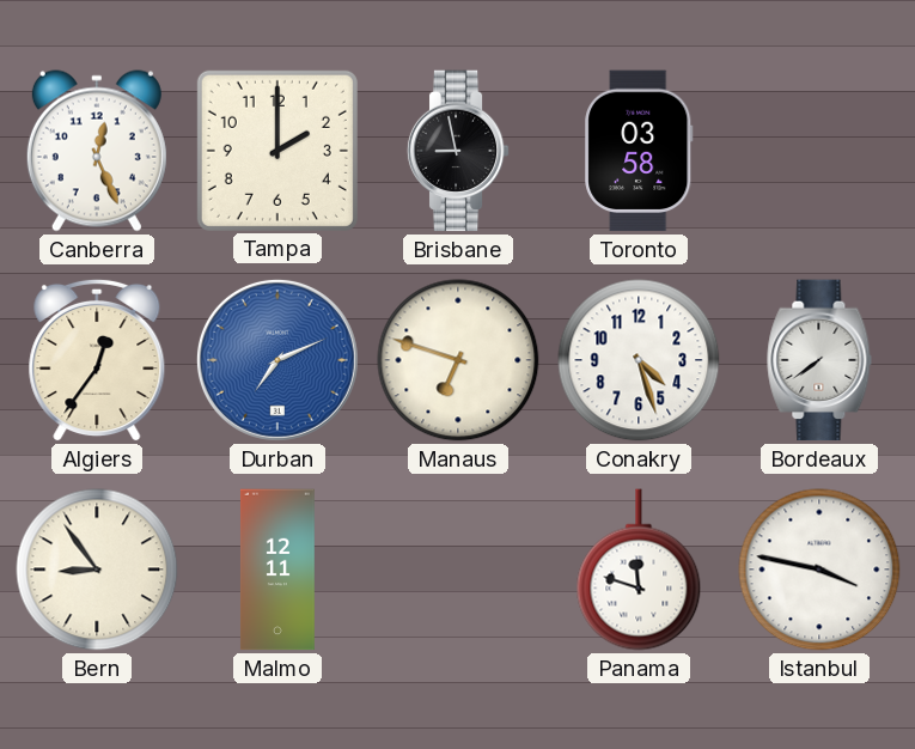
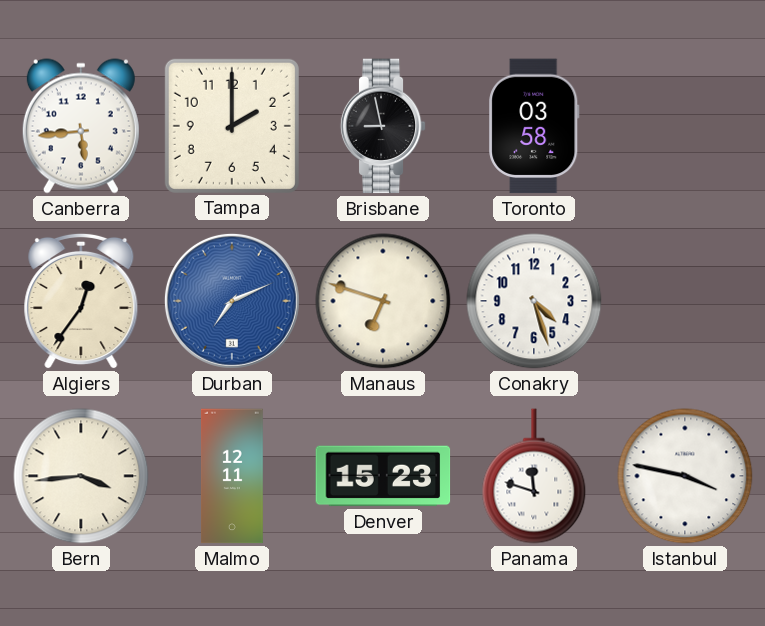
Canberra: 12:26 -> 5:44
Bordeaux: 7:39 -> none
Bern: 8:54 -> 3:44
Denver: none -> 15:23
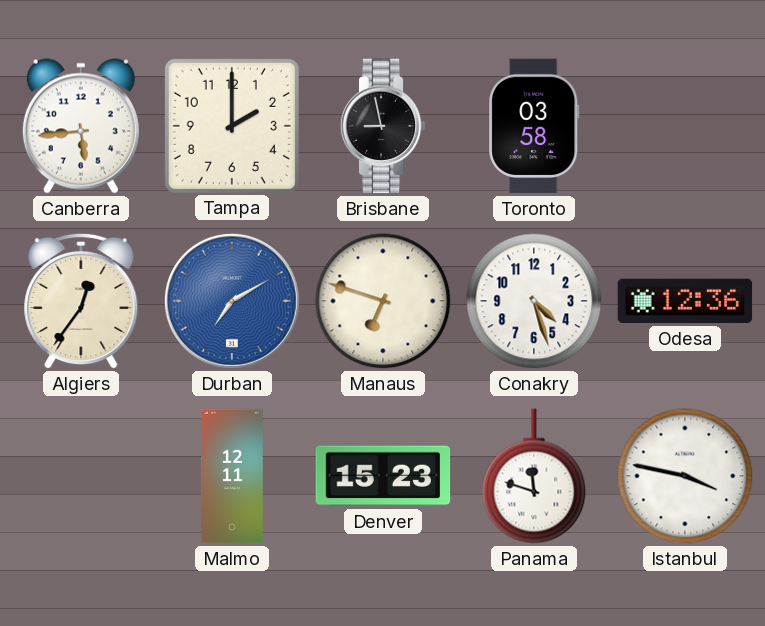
Durban: 7:11 -> 7:10
Odesa: none -> 12:36
Bern: 3:44 -> none
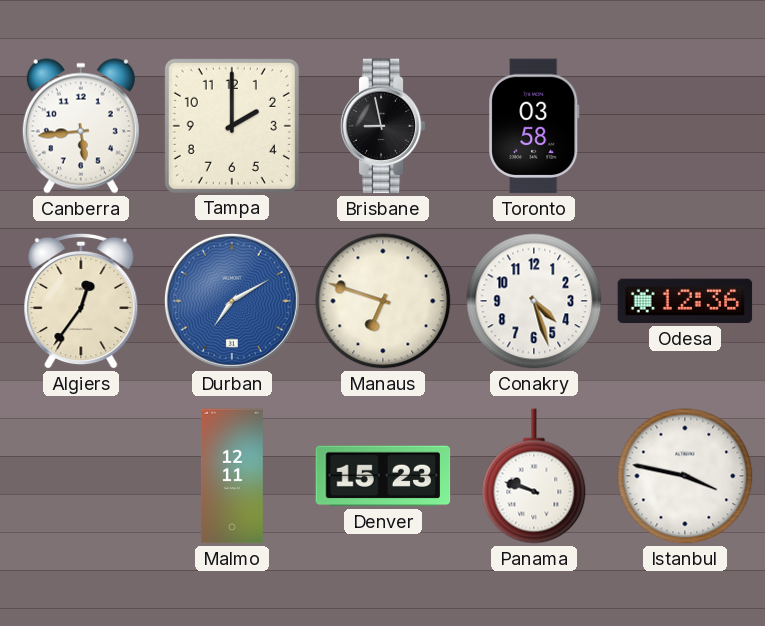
Panama: 11:48 -> 9:48
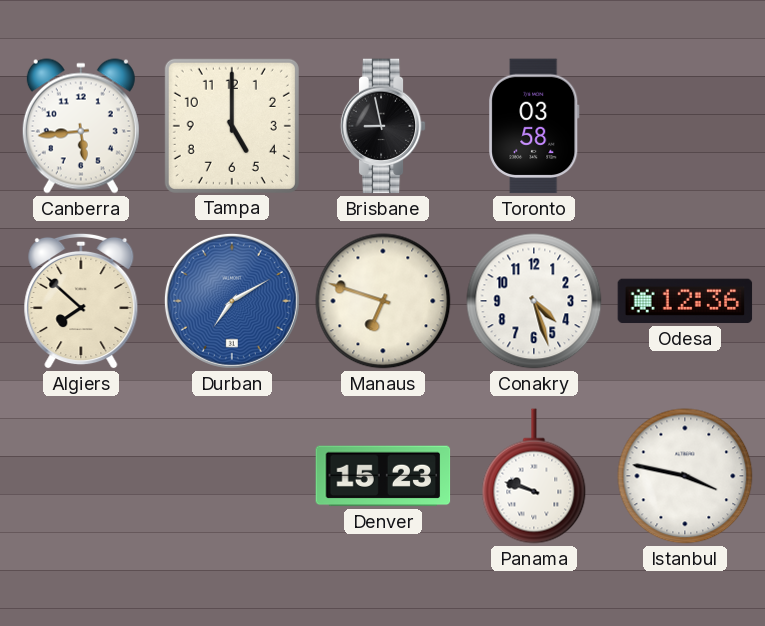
Tampa: 2:00 -> 5:00
Algiers: 12:36 -> 7:52
Malmo: 12:11 -> none
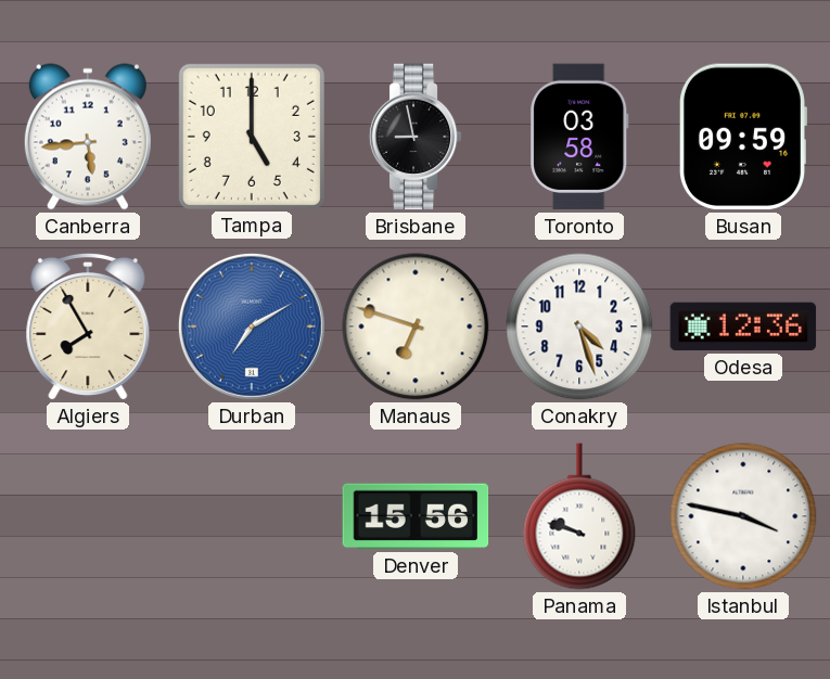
Busan: none -> 09:59
Algiers: 7:52 -> 7:55
Denver: 15:23 -> 15:56
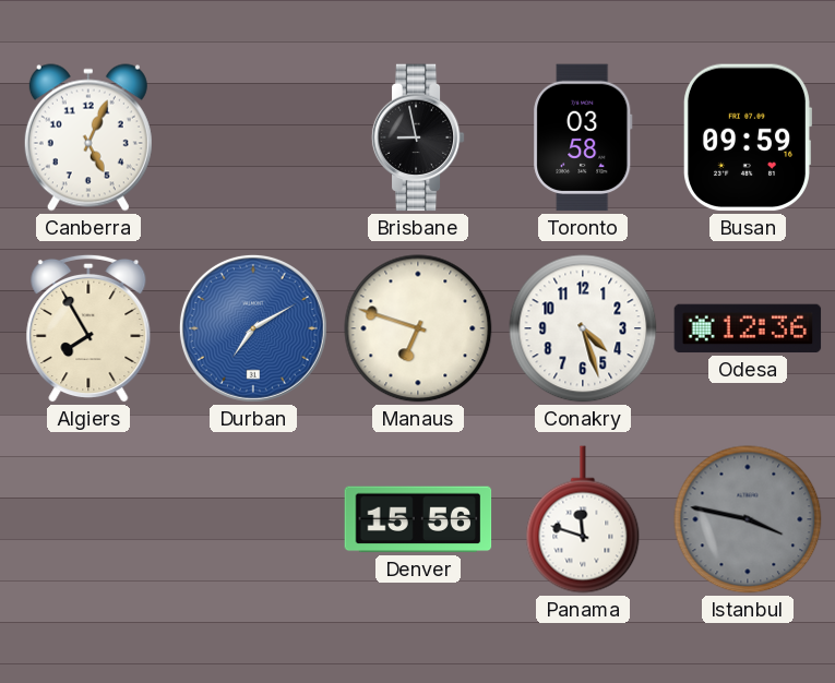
Canberra: 5:44 -> 5:04
Tampa: 5:00 -> none
Panama: 9:48 -> 11:48
Istanbul dial: white -> grey
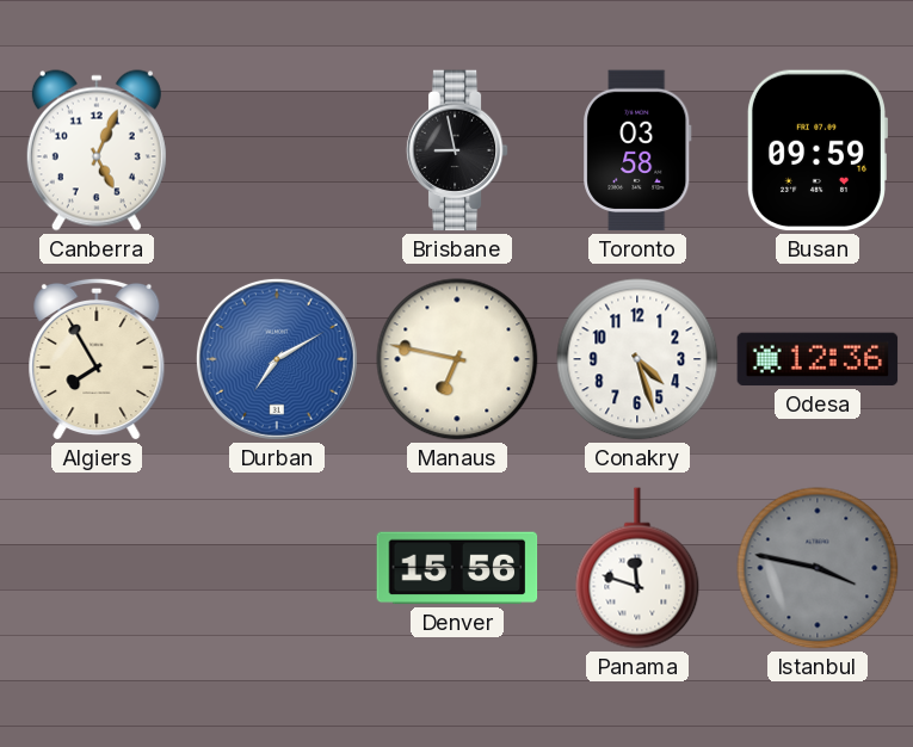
Manaus: 6:48 -> 6:47
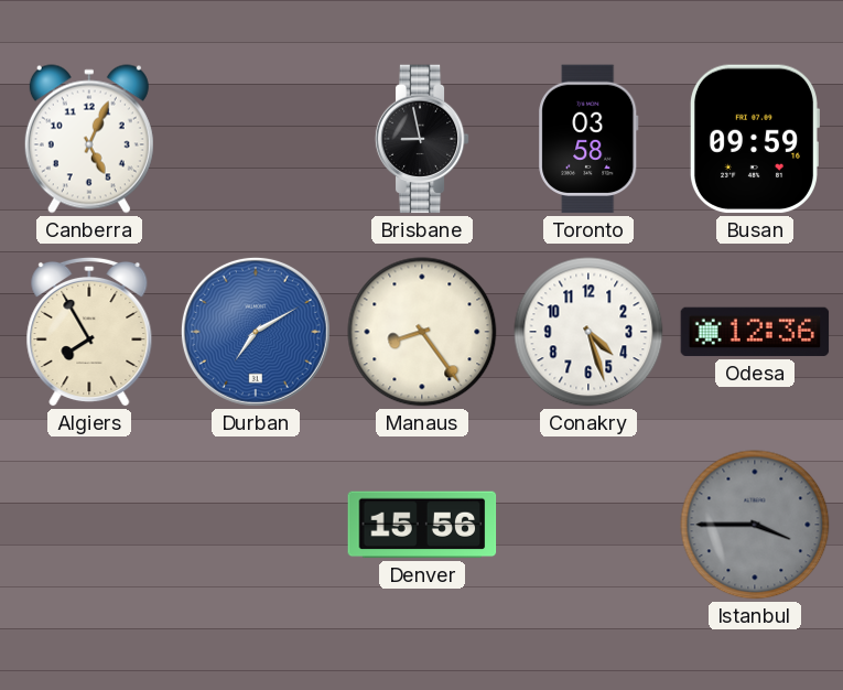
Manaus: 6:47 -> 8:24
Panama: 11:48 -> none
Istanbul: 3:47 -> 3:45
